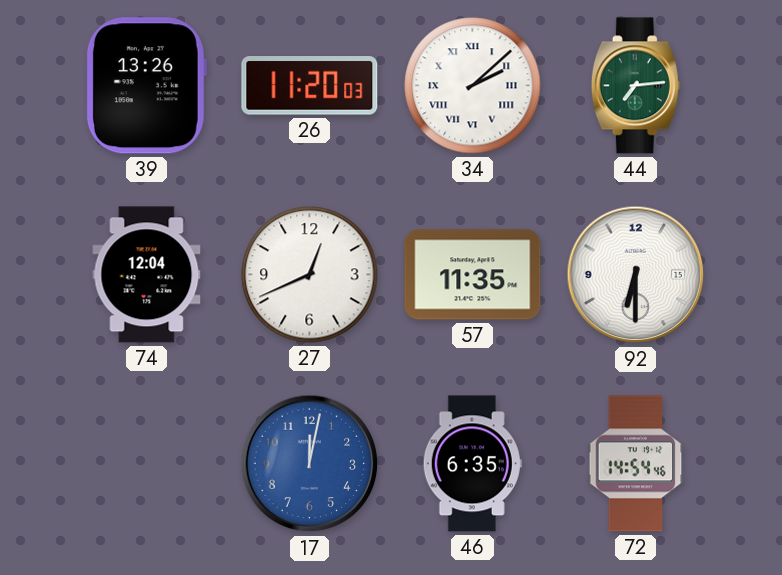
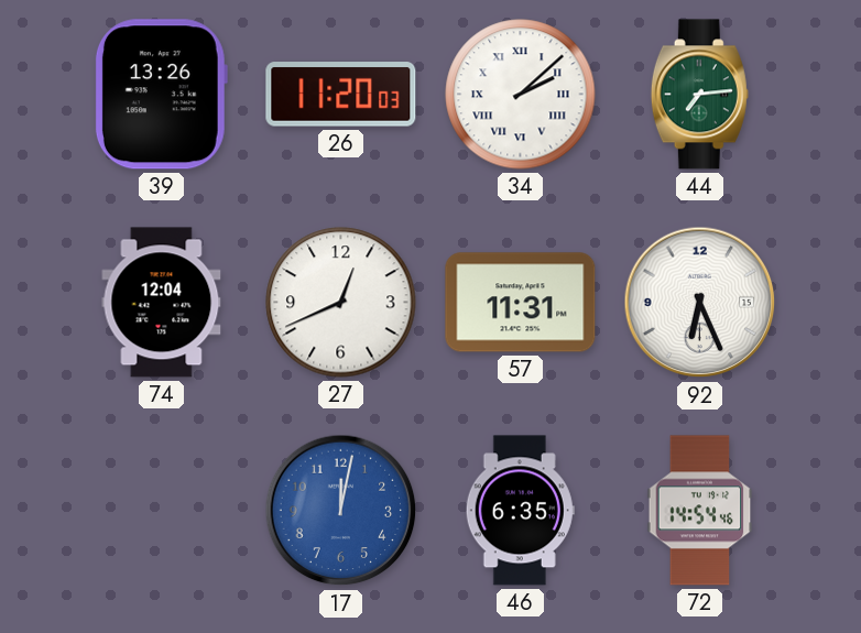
57: 11:35 -> 11:31
92: 6:30 -> 6:26
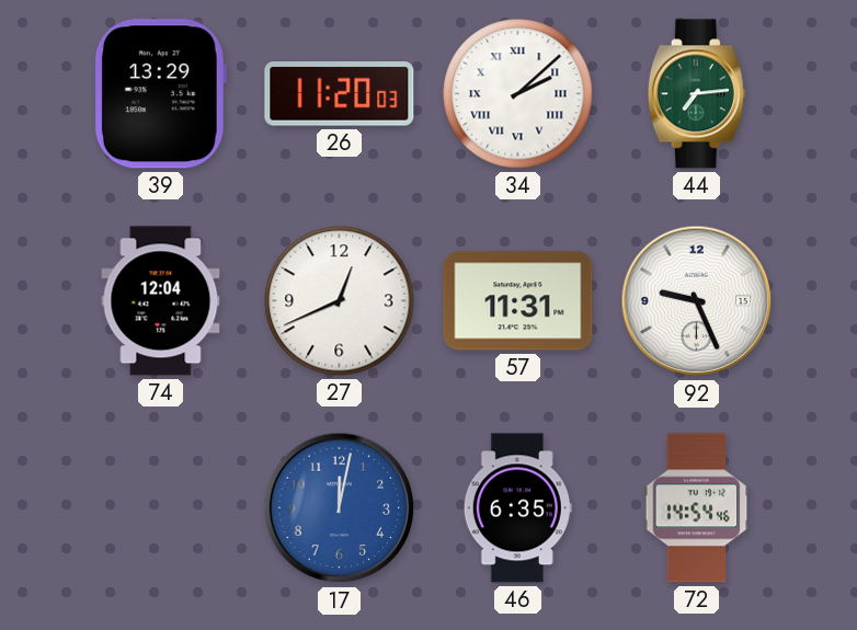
39: 13:26 -> 13:29
92: 6:26 -> 9:26
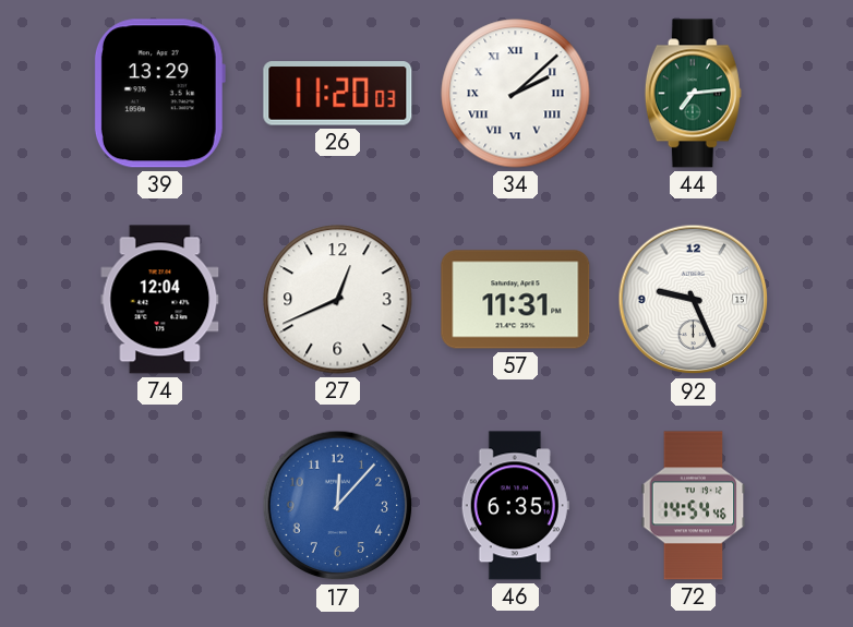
17: 12:02 -> 12:07
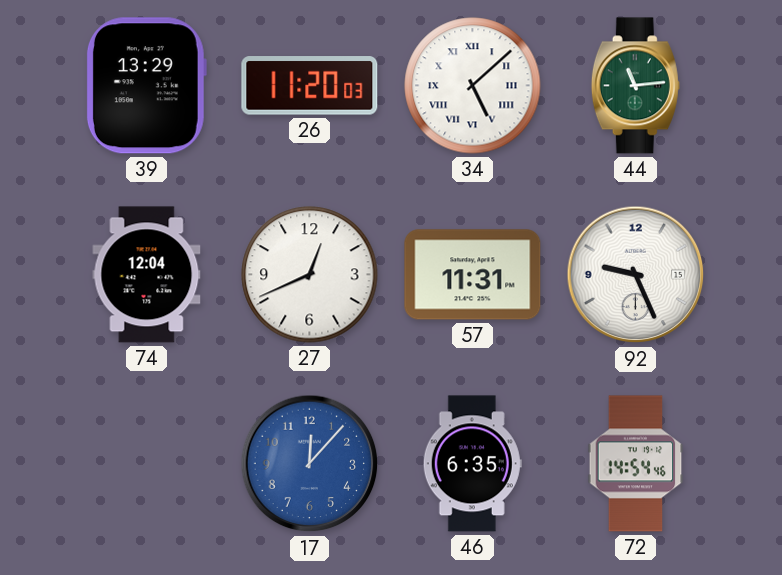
34: 2:08 -> 5:08
44: 7:14 -> 11:14
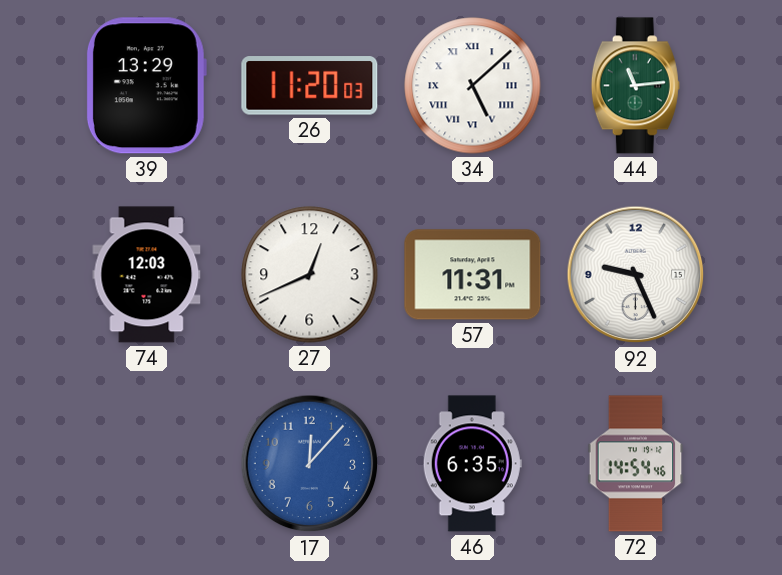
74: 12:04 -> 12:03
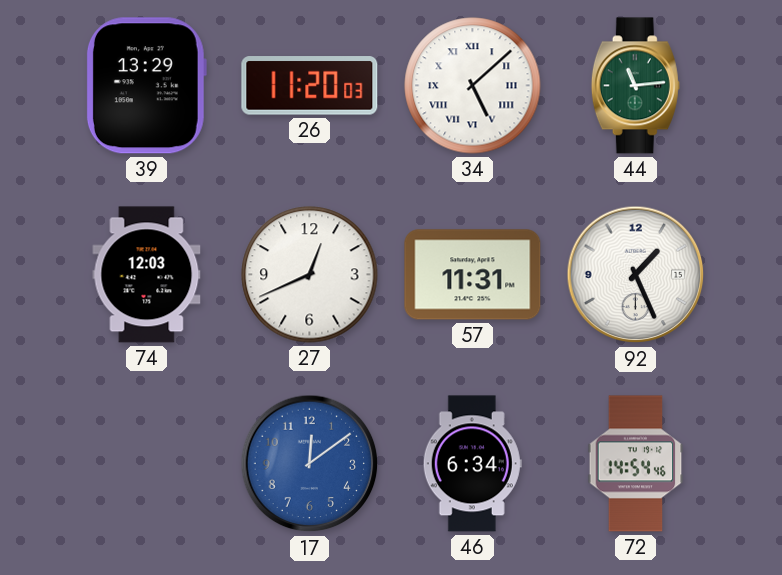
92: 9:26 -> 1:26
17: 12:07 -> 12:09
46: 6:35 -> 6:34
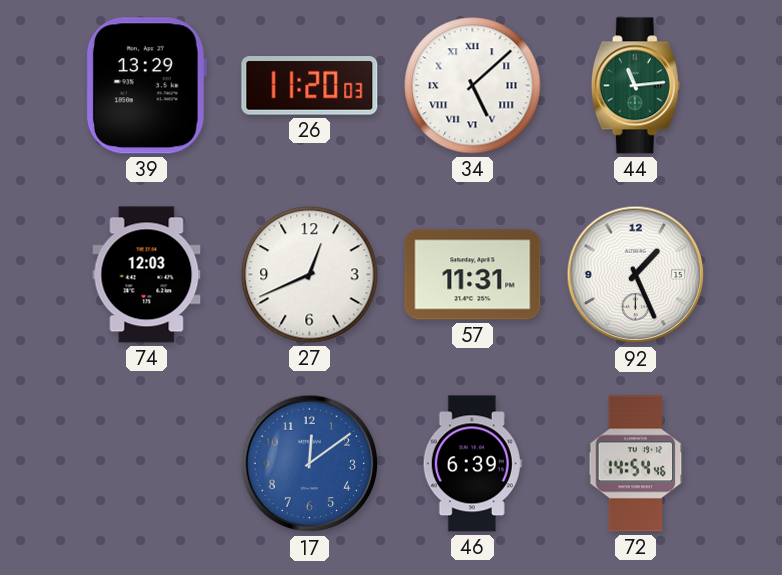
46: 6:34 -> 6:39
